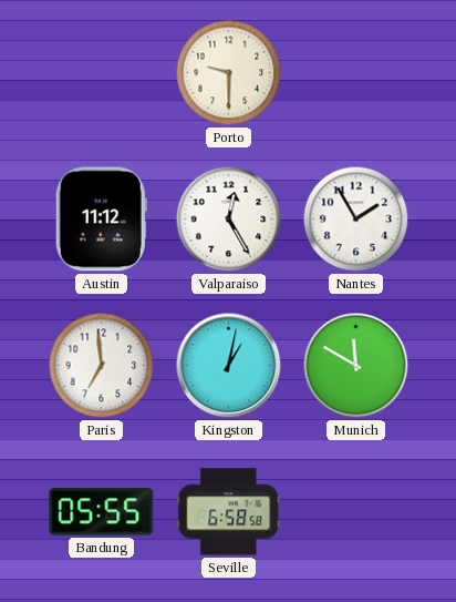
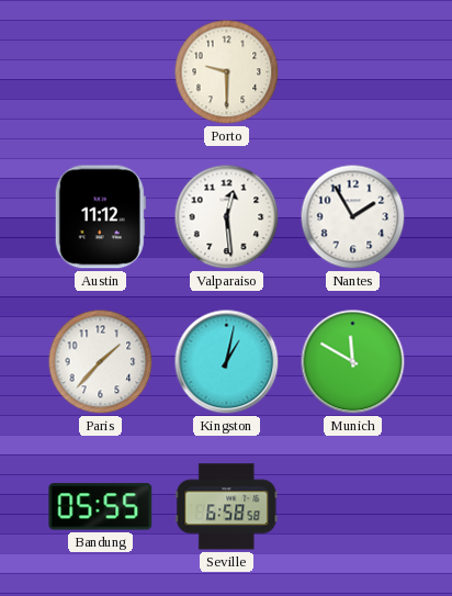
Valparaiso: 12:25 -> 12:29
Paris: 6:59 -> 1:37
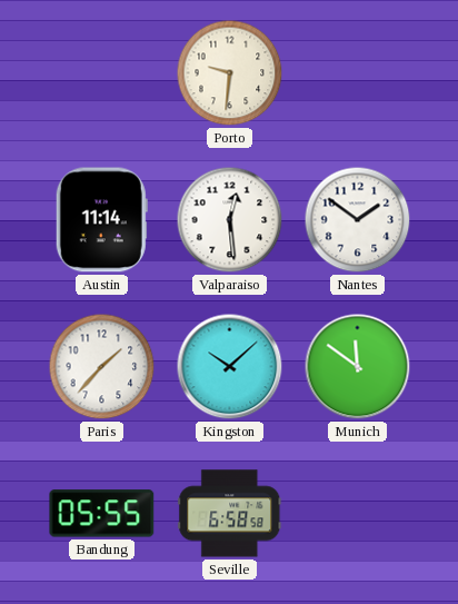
Porto: 9:30 -> 9:31
Austin: 11:12 -> 11:14
Nantes: 1:55 -> 1:51
Kingston: 1:02 -> 10:08
Munich: 11:50 -> 11:51
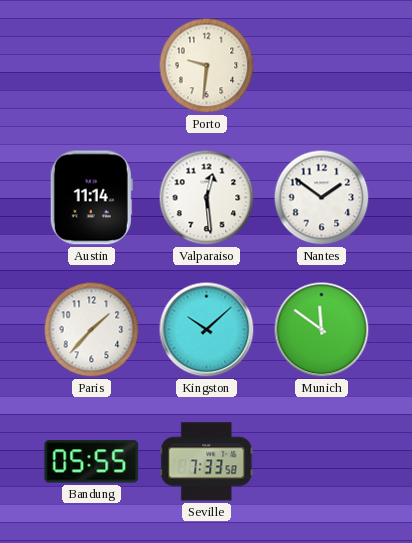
Seville: 6:58 -> 7:33
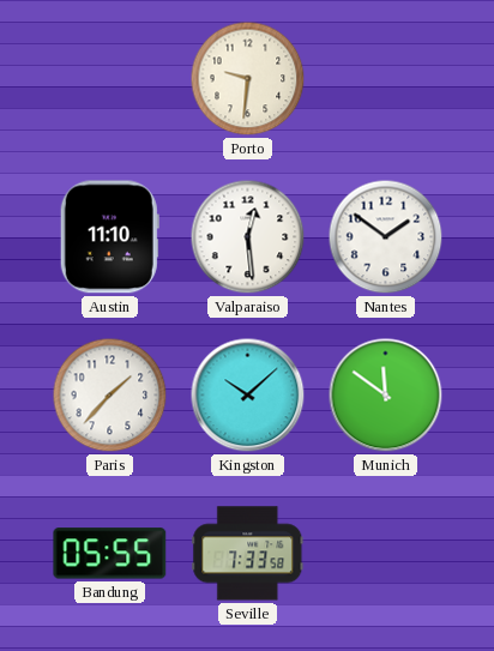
Austin: 11:14 -> 11:10
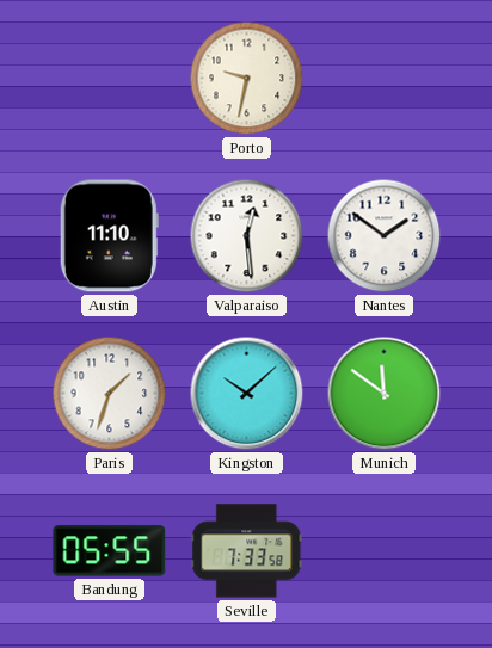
Porto: 9:31 -> 9:32
Paris: 1:37 -> 1:33
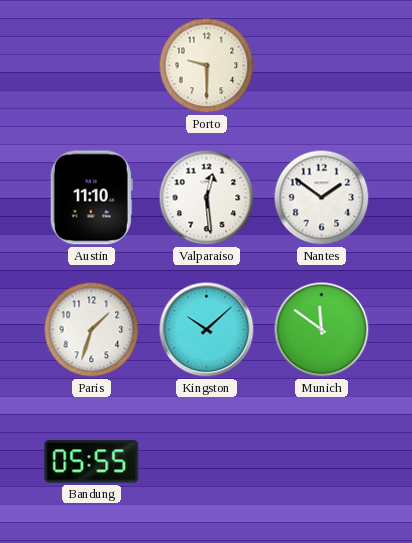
Porto: 9:32 -> 9:30
Seville: 7:33 -> none
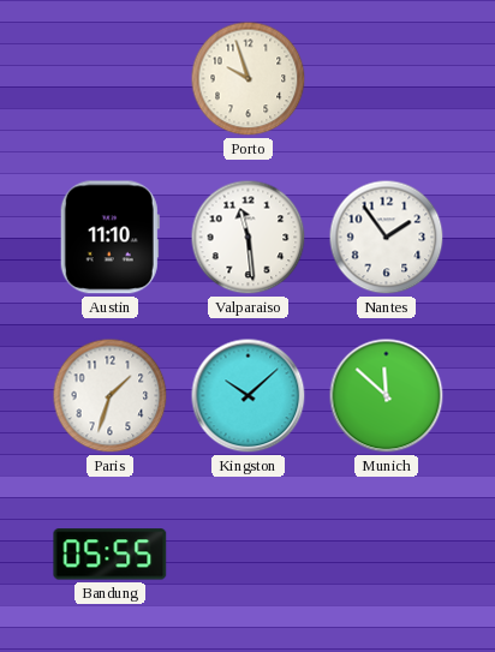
Porto: 9:30 -> 9:57
Valparaiso: 12:29 -> 11:29
Nantes: 1:51 -> 1:54
Munich: 11:51 -> 11:52
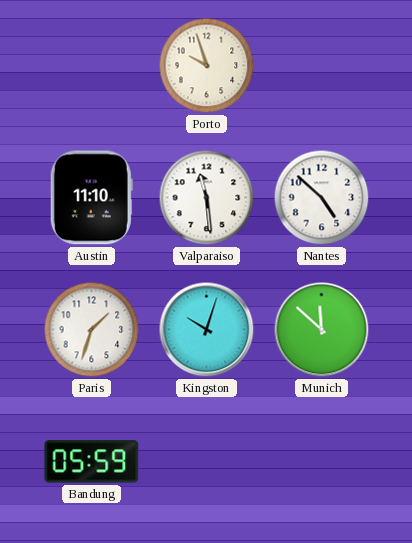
Nantes: 1:54 -> 4:52
Kingston: 10:08 -> 10:03
Bandung: 05:55 -> 05:59
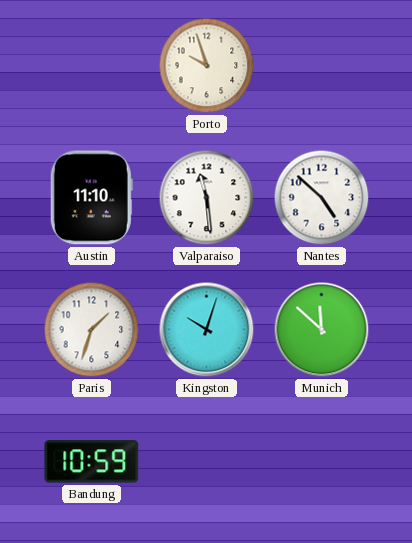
Bandung: 05:59 -> 10:59
